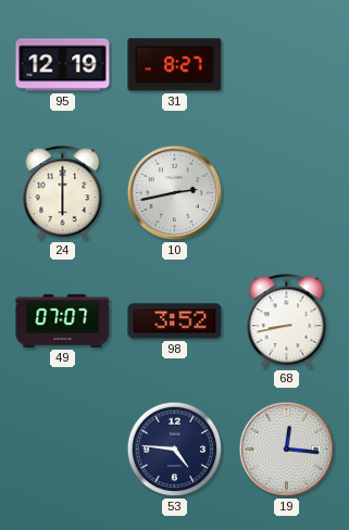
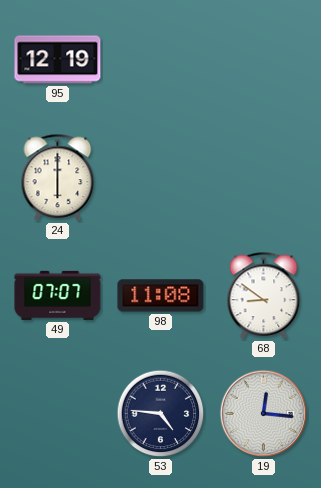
31: 8:27 -> none
10: 2:43 -> none
98: 3:52 -> 11:08
68: 8:43 -> 8:51
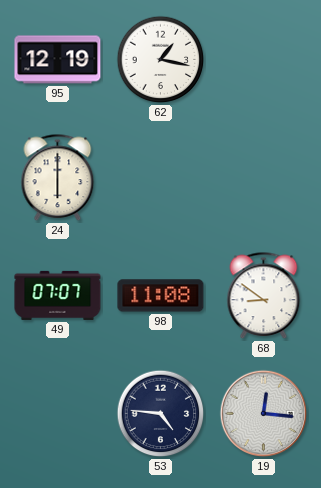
62: none -> 1:17
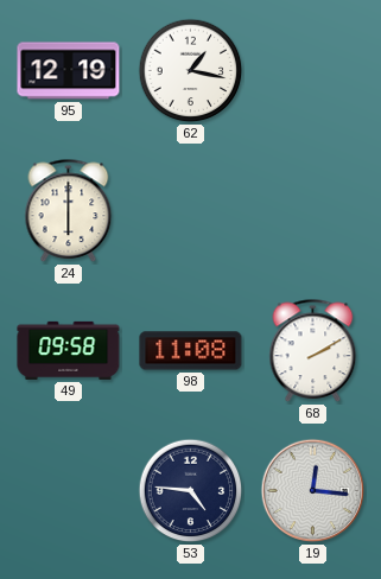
49: 07:07 -> 09:58
68: 8:51 -> 2:10
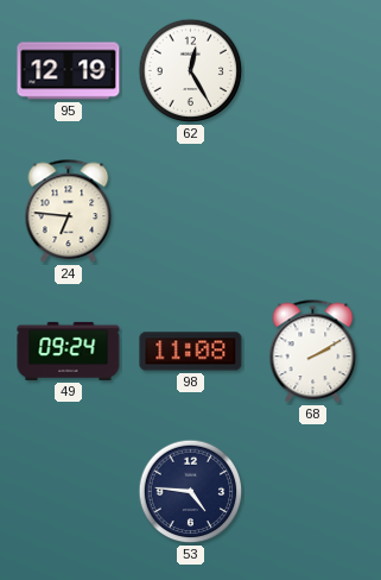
62: 1:17 -> 12:25
24: 6:00 -> 6:46
49: 09:58 -> 09:24
19: 12:16 -> none
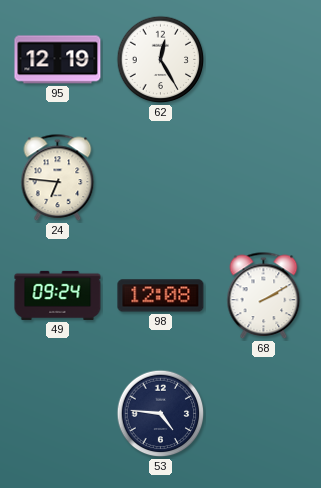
98: 11:08 -> 12:08
